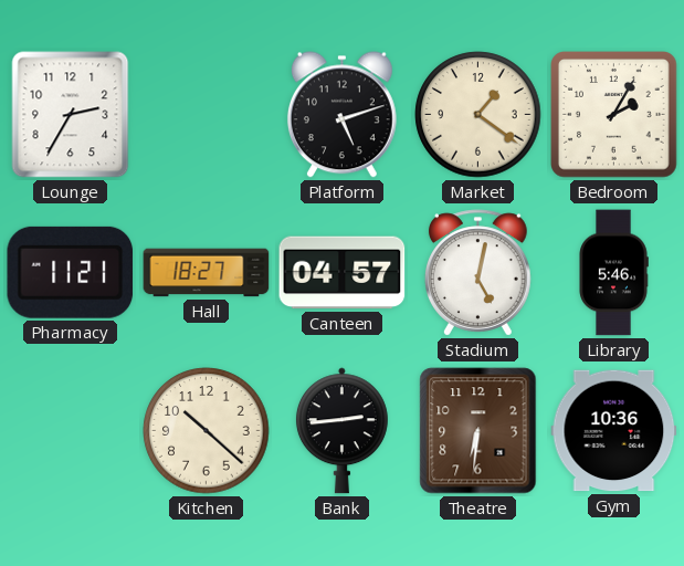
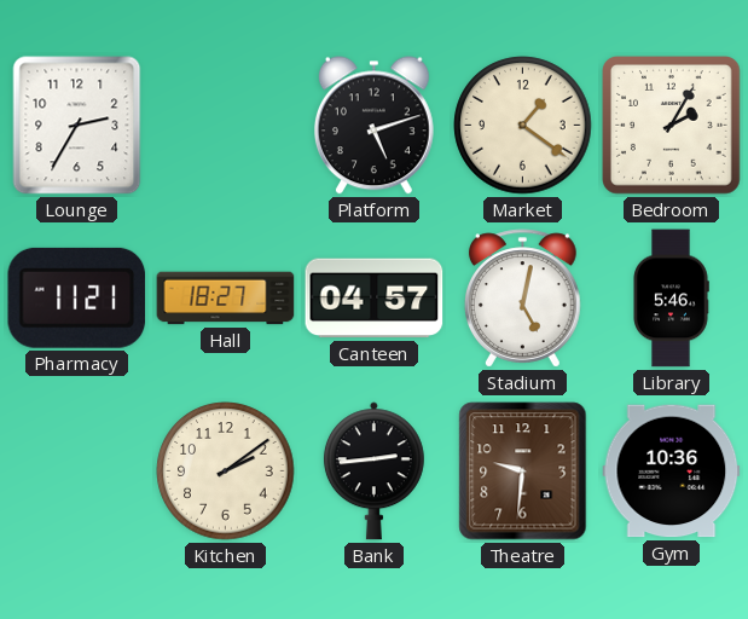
Kitchen: 10:22 -> 2:09
Theatre: 6:31 -> 9:31
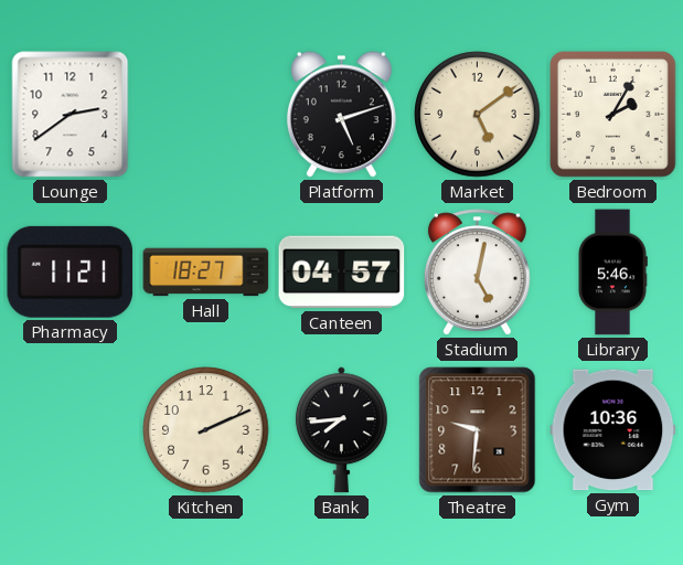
Lounge: 2:35 -> 2:39
Market: 1:21 -> 5:09
Kitchen: 2:09 -> 2:11
Bank: 2:44 -> 7:44
